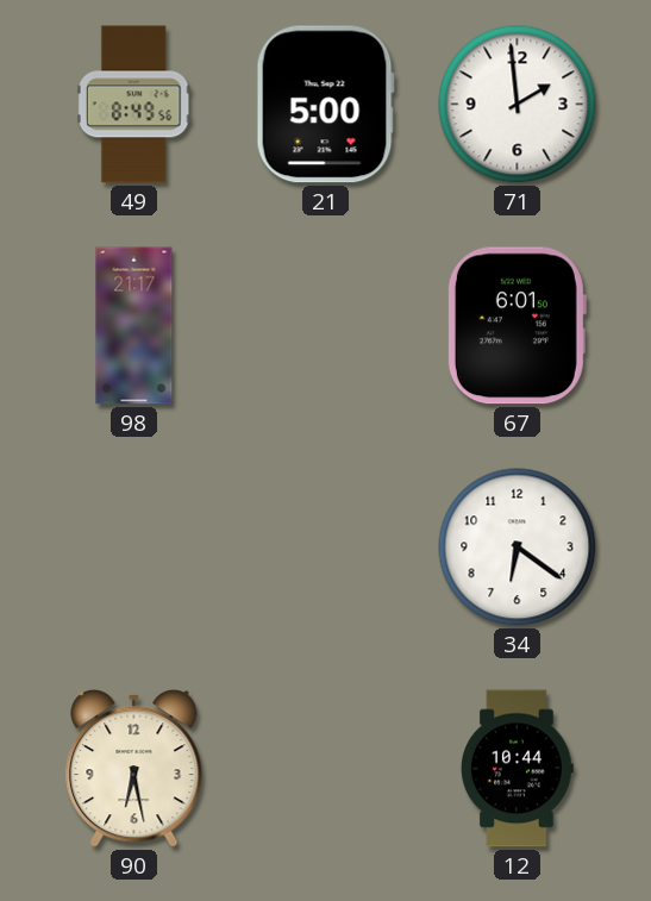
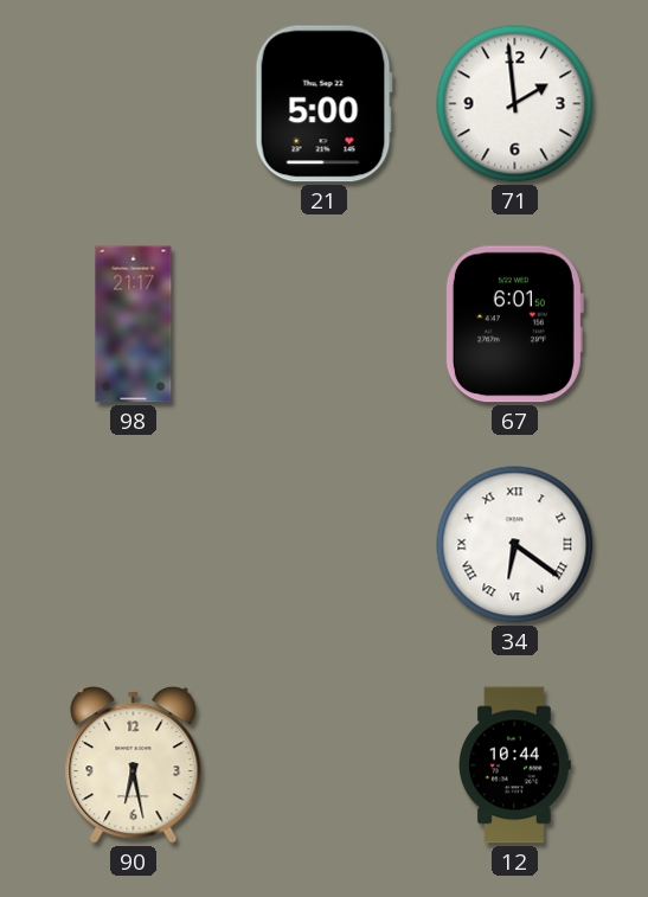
49: 8:49 -> none
34 numerals: Arabic -> Roman
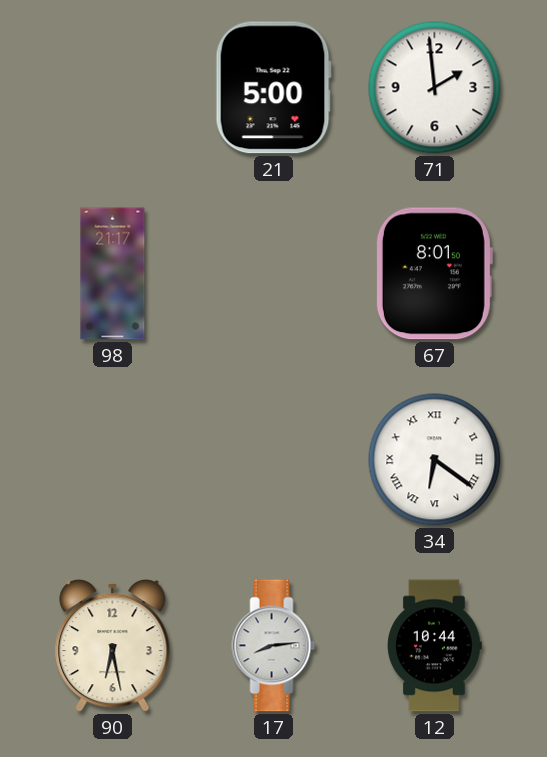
67: 6:01 -> 8:01
17: none -> 8:14
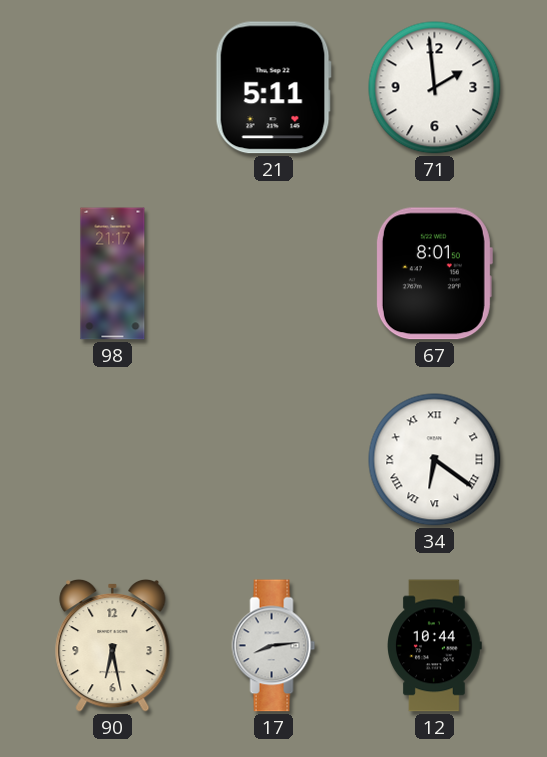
21: 5:00 -> 5:11
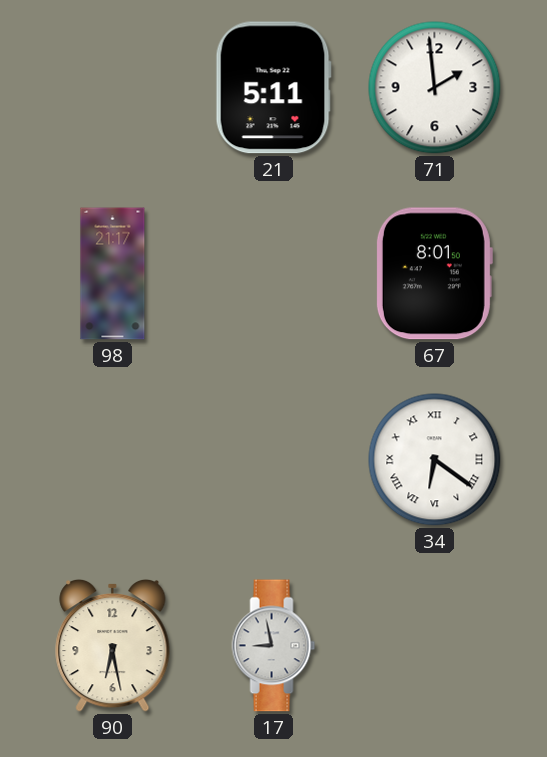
17: 8:14 -> 8:58
12: 10:44 -> none
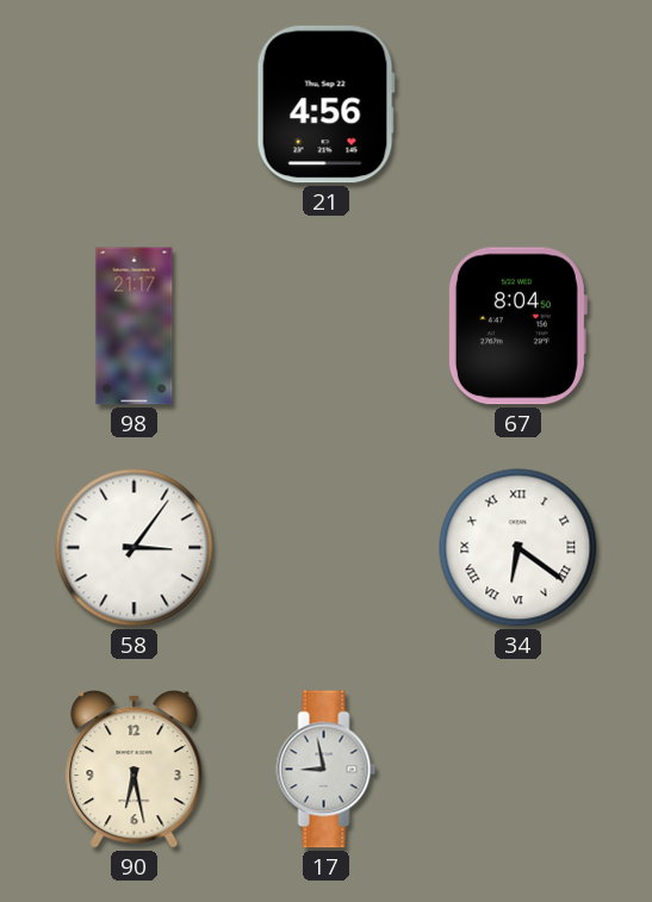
21: 5:11 -> 4:56
71: 1:59 -> none
67: 8:01 -> 8:04
58: none -> 3:06
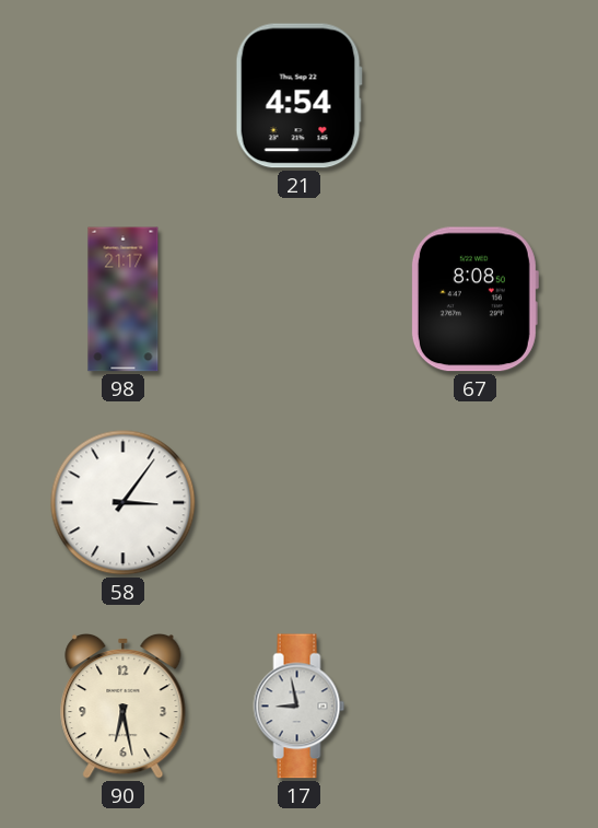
21: 4:56 -> 4:54
67: 8:04 -> 8:08
34: 6:21 -> none
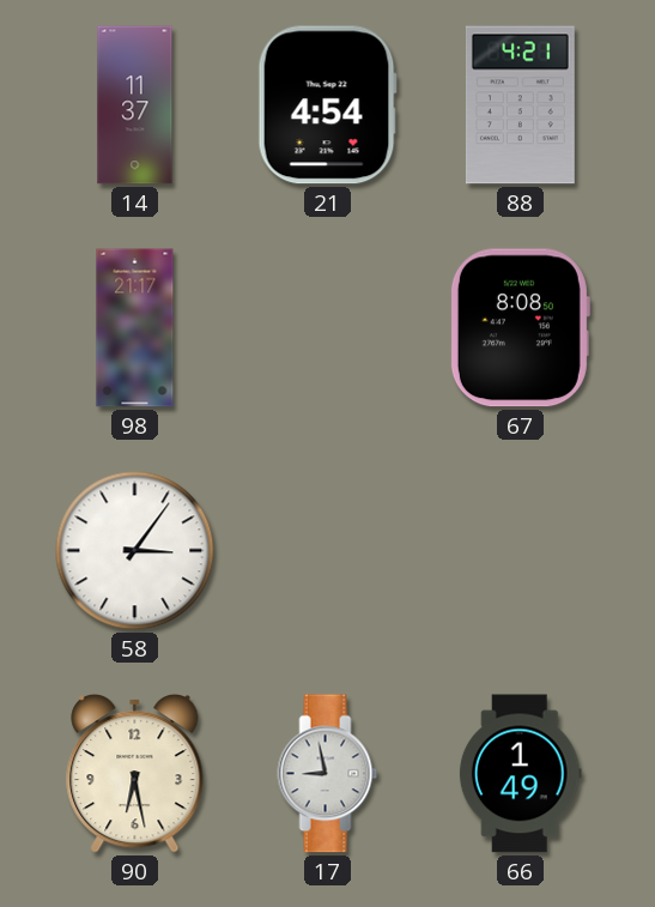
14: none -> 11:37
88: none -> 4:21
66: none -> 1:49
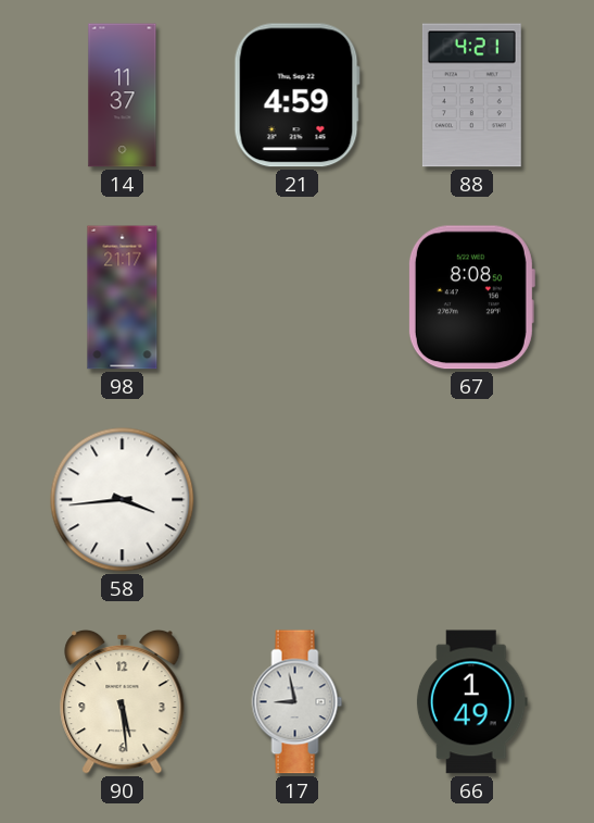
21: 4:54 -> 4:59
58: 3:06 -> 3:44
90: 6:28 -> 5:29
